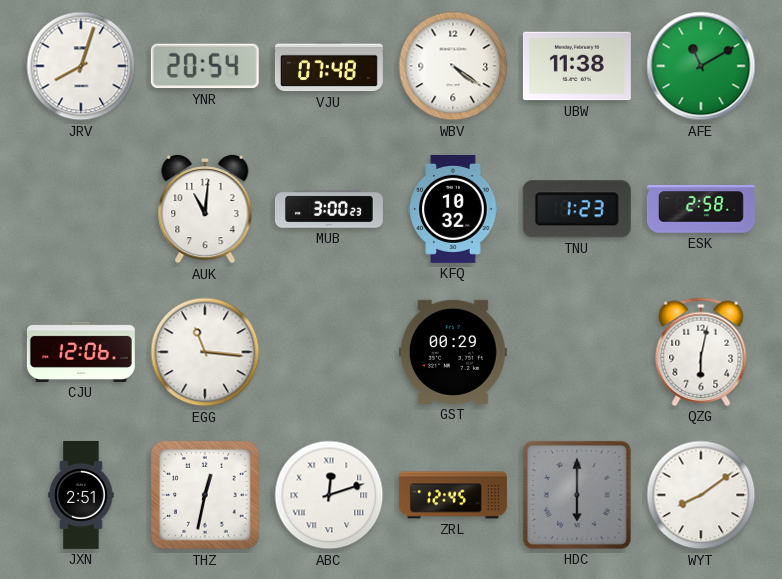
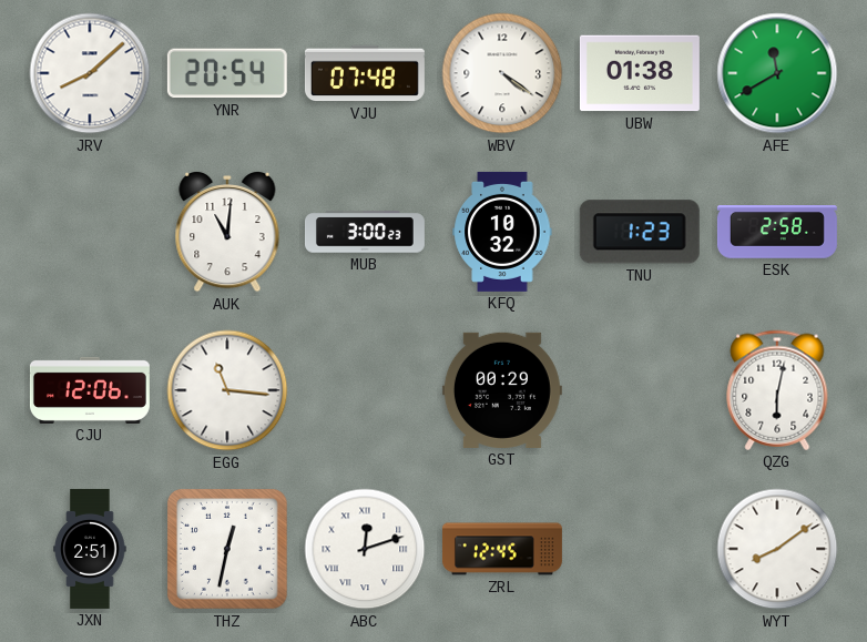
JRV: 8:03 -> 8:08
UBW: 11:38 -> 01:38
AFE: 11:10 -> 11:40
HDC: 6:00 -> none
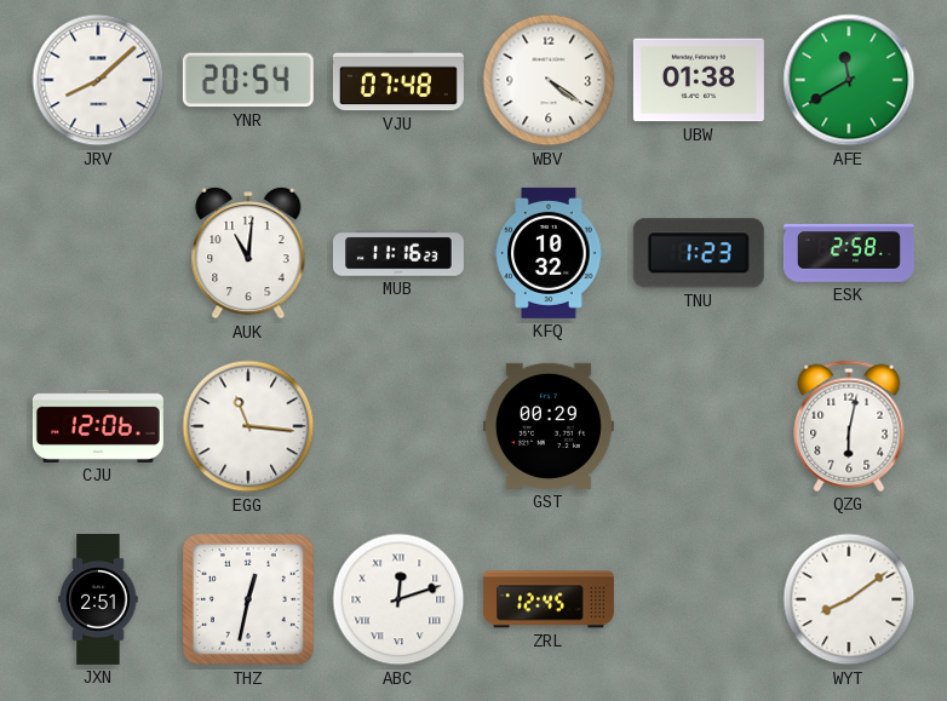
MUB: 3:00 -> 11:16
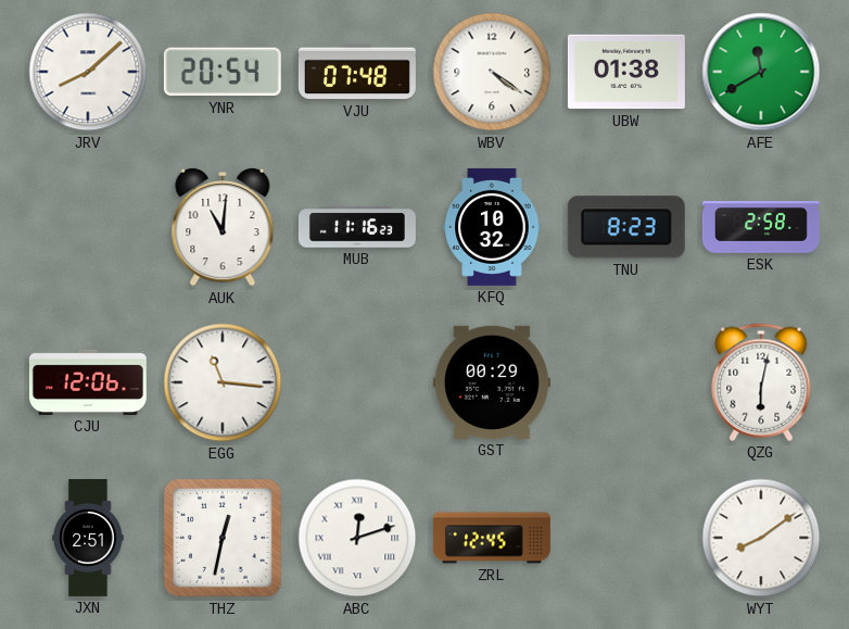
TNU: 1:23 -> 8:23
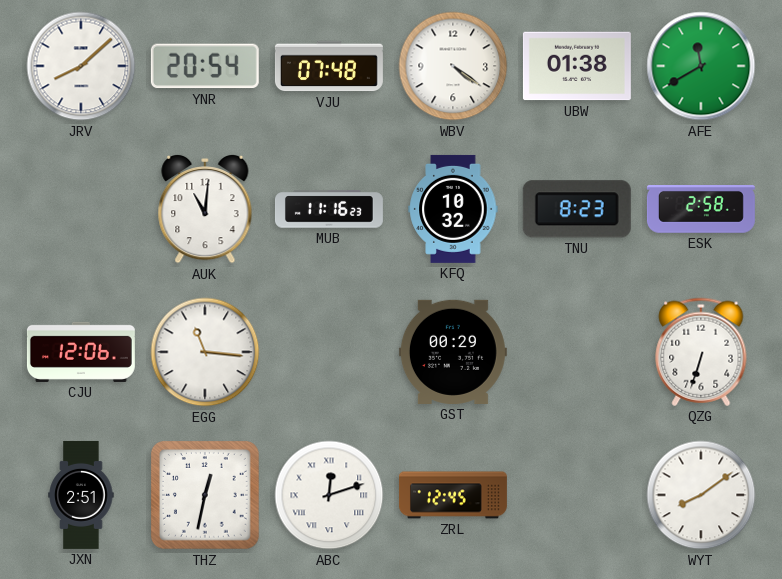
QZG: 6:02 -> 6:33
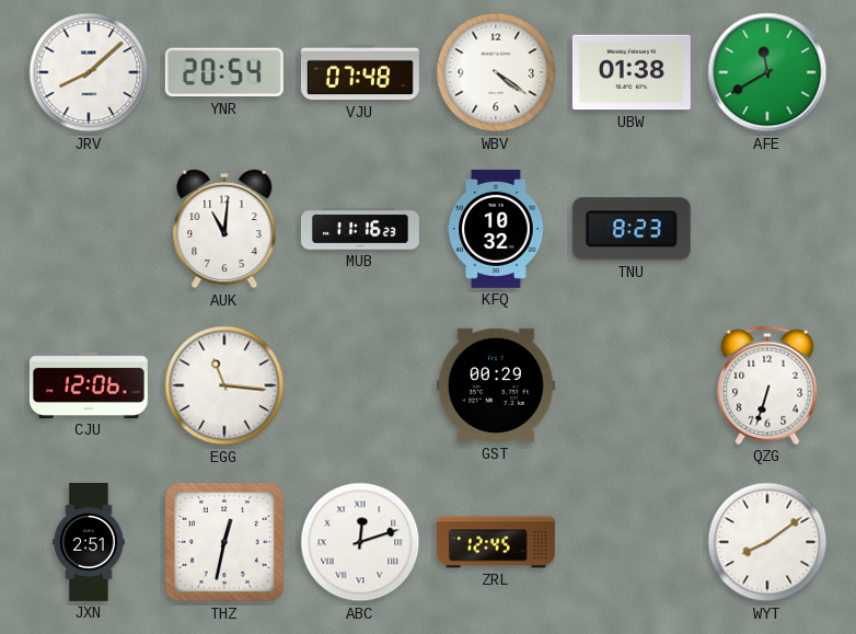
ESK: 2:58 -> none
